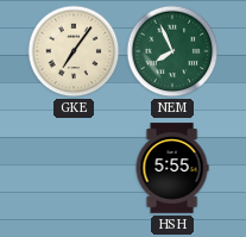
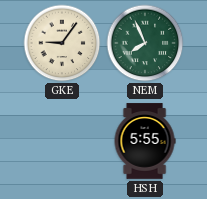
GKE: 7:06 -> 9:06
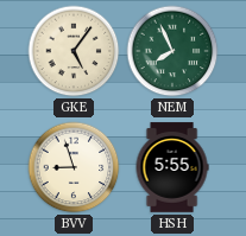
GKE: 9:06 -> 5:06
BVV: none -> 8:57
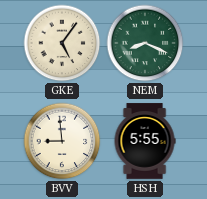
NEM: 7:56 -> 8:19
BVV: 8:57 -> 8:59
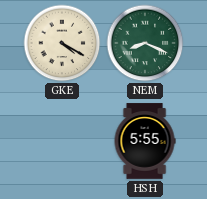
GKE: 5:06 -> 4:20
BVV: 8:59 -> none
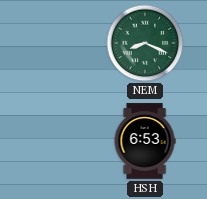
GKE: 4:20 -> none
HSH: 5:55 -> 6:53
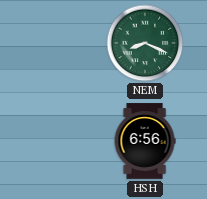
HSH: 6:53 -> 6:56
